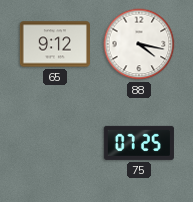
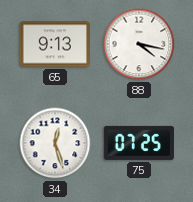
65: 9:12 -> 9:13
34: none -> 12:27
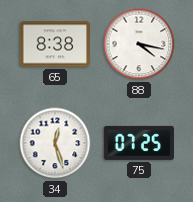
65: 9:13 -> 8:38
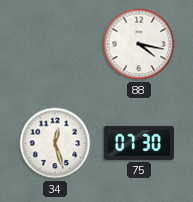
65: 8:38 -> none
75: 07:25 -> 07:30
